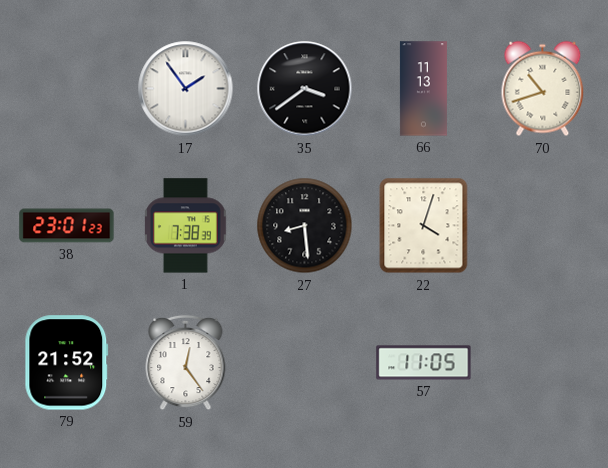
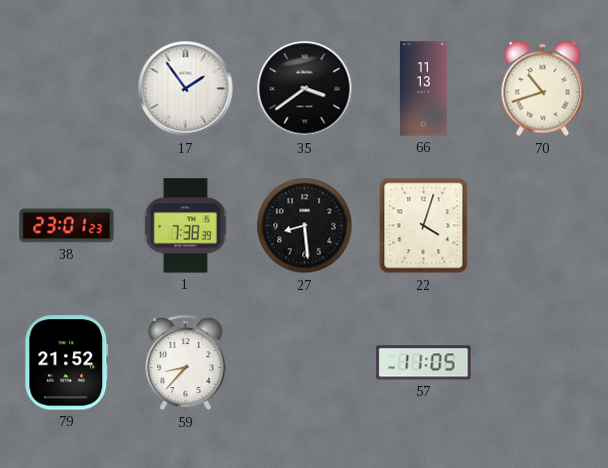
59: 12:24 -> 8:37
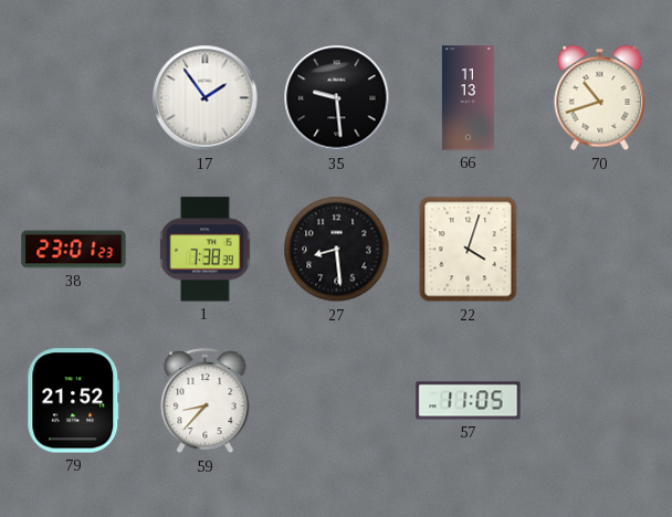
35: 3:39 -> 9:29
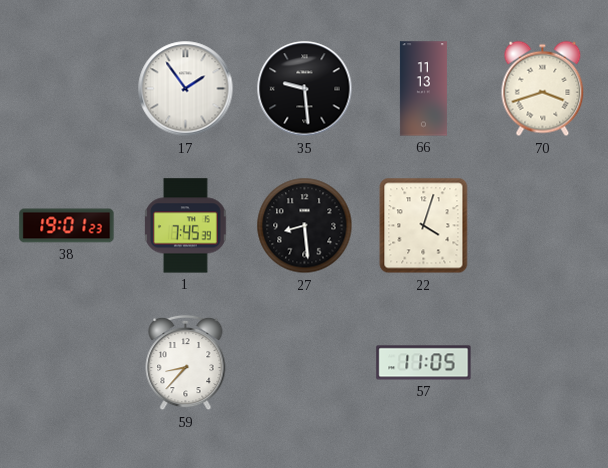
70: 10:42 -> 3:42
38: 23:01 -> 19:01
1: 7:38 -> 7:45
79: 21:52 -> none
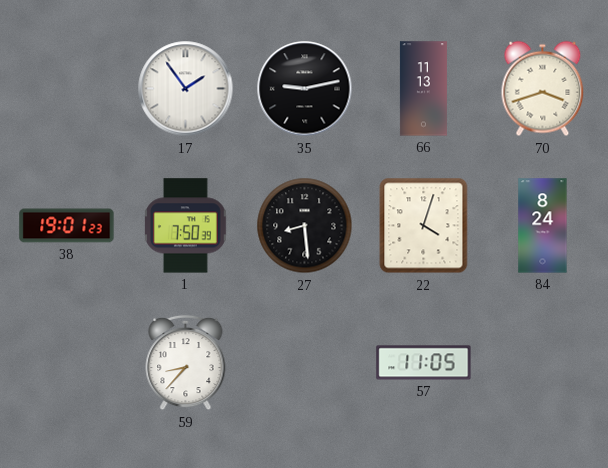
35: 9:29 -> 9:13
1: 7:45 -> 7:50
84: none -> 8:24
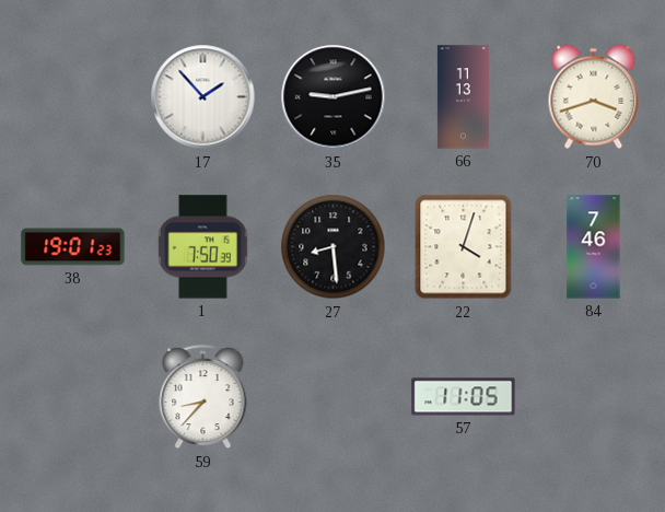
17: 1:54 -> 1:53
84: 8:24 -> 7:46
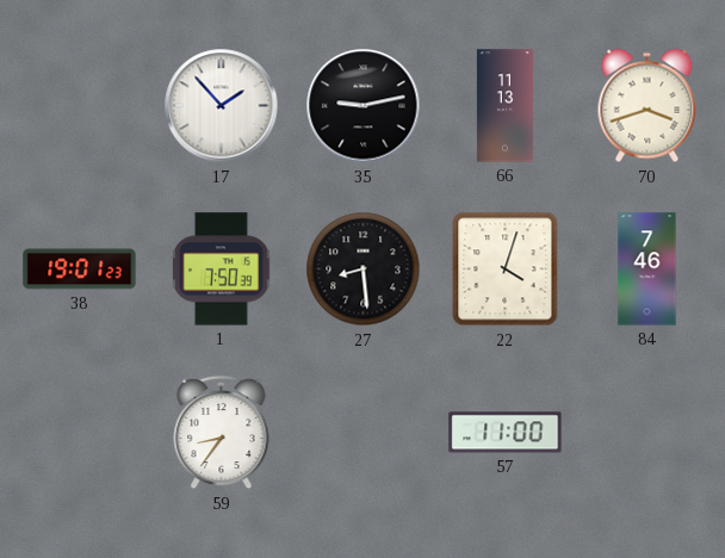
59: 8:37 -> 8:36
57: 11:05 -> 11:00
